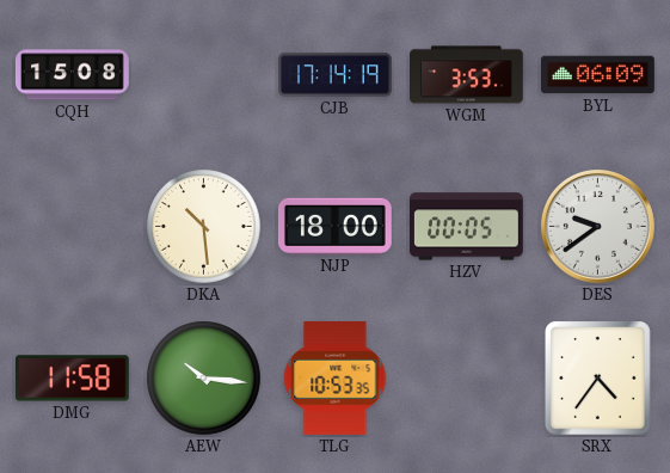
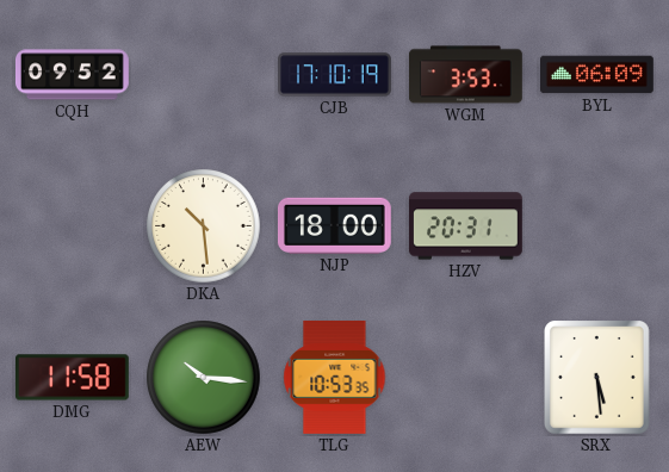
CQH: 15:08 -> 09:52
CJB: 17:14 -> 17:10
HZV: 00:05 -> 20:31
DES: 9:39 -> none
SRX: 4:36 -> 5:29
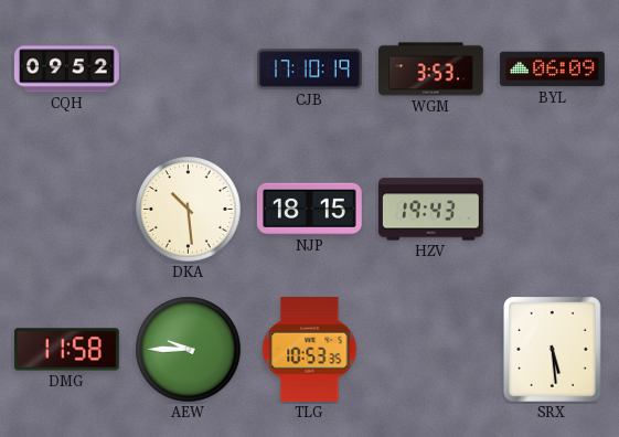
NJP: 18:00 -> 18:15
HZV: 20:31 -> 19:43
AEW: 10:16 -> 9:45
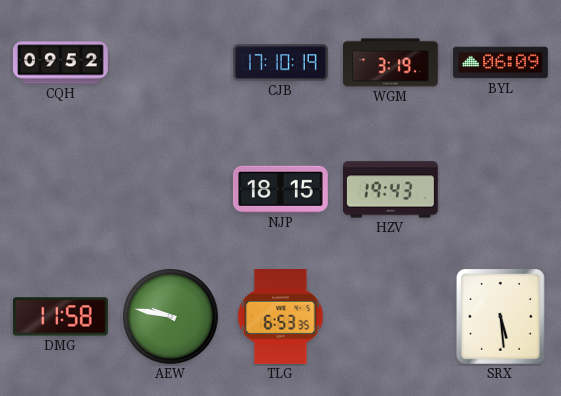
WGM: 3:53 -> 3:19
DKA: 10:29 -> none
AEW: 9:45 -> 9:47
TLG: 10:53 -> 6:53
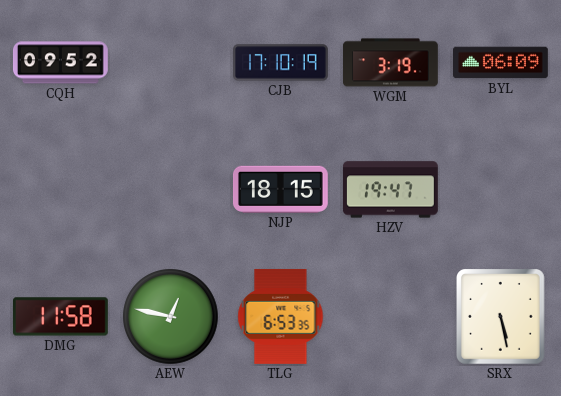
HZV: 19:43 -> 19:47
AEW: 9:47 -> 12:47
SRX: 5:29 -> 5:28
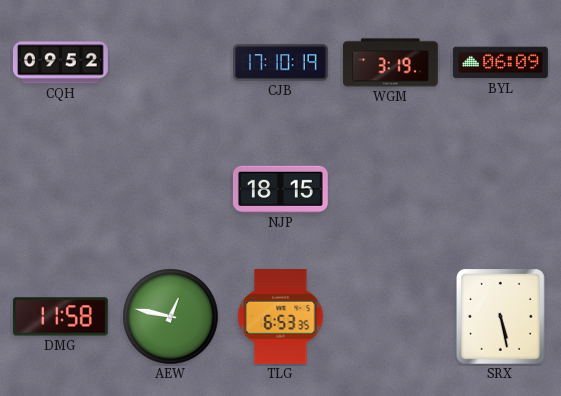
HZV: 19:47 -> none
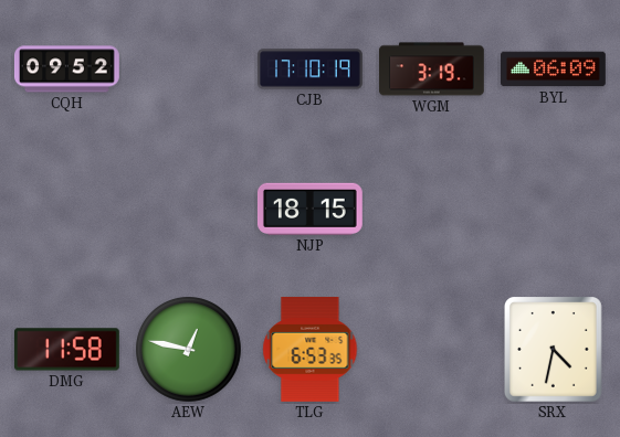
SRX: 5:28 -> 4:32
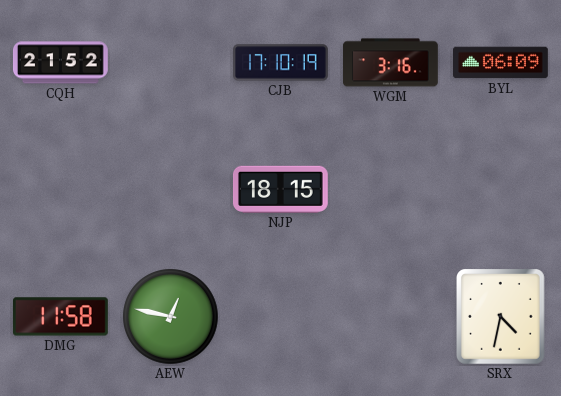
CQH: 09:52 -> 21:52
WGM: 3:19 -> 3:16
TLG: 6:53 -> none
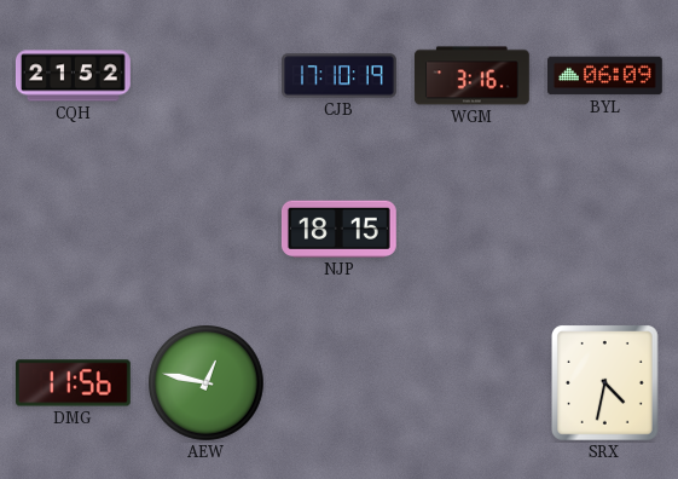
DMG: 11:58 -> 11:56
